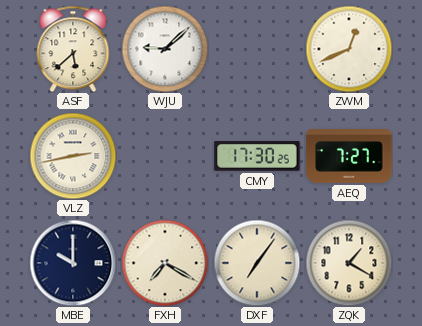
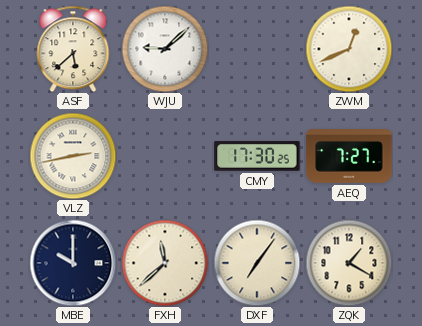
FXH: 7:20 -> 11:38
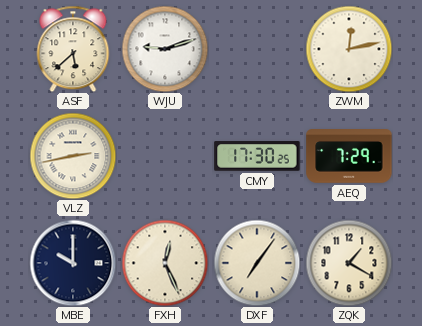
WJU: 9:08 -> 9:12
ZWM: 12:41 -> 12:13
AEQ: 7:27 -> 7:29
FXH: 11:38 -> 12:26
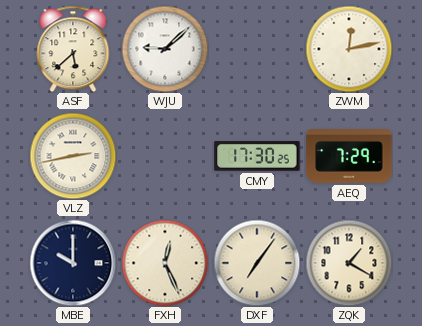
WJU: 9:12 -> 9:08
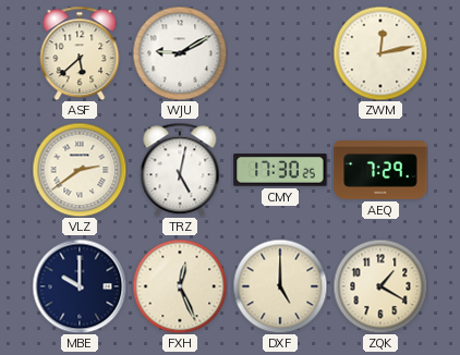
WJU: 9:08 -> 9:10
VLZ: 2:43 -> 2:39
TRZ: none -> 5:02
DXF: 7:06 -> 5:00
